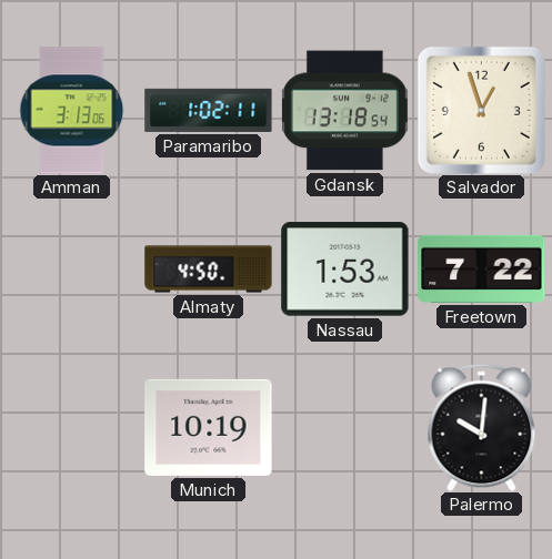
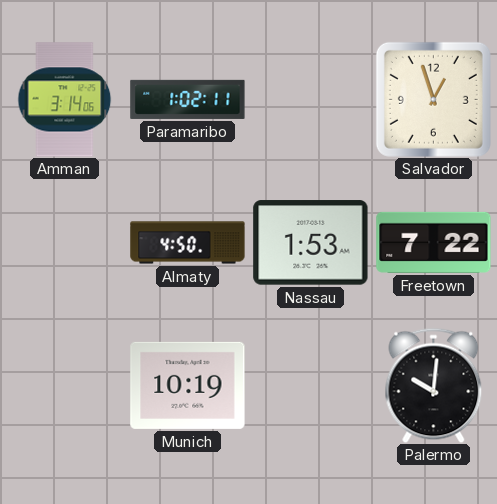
Amman: 3:13 -> 3:14
Gdansk: 13:18 -> none
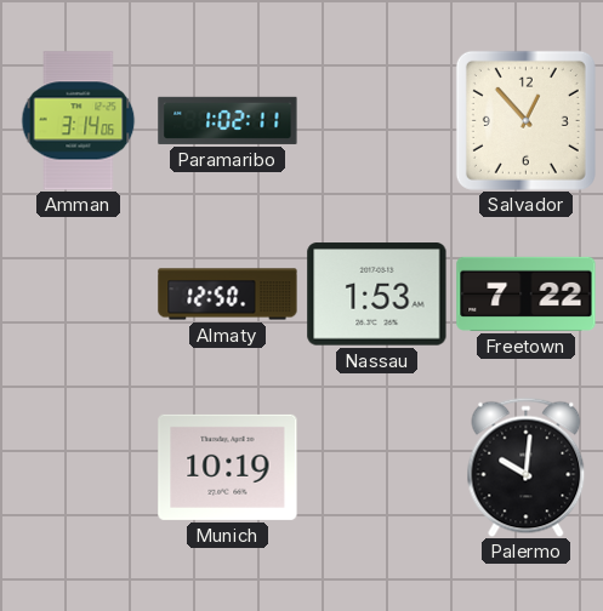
Salvador: 12:57 -> 12:53
Almaty: 4:50 -> 12:50
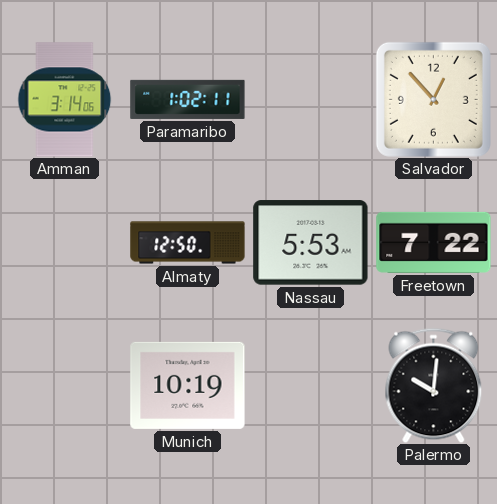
Nassau: 1:53 -> 5:53
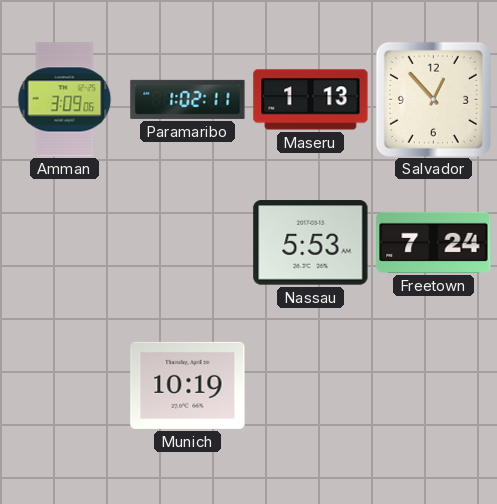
Amman: 3:14 -> 3:09
Maseru: none -> 1:13
Almaty: 12:50 -> none
Freetown: 7:22 -> 7:24
Palermo: 10:01 -> none
